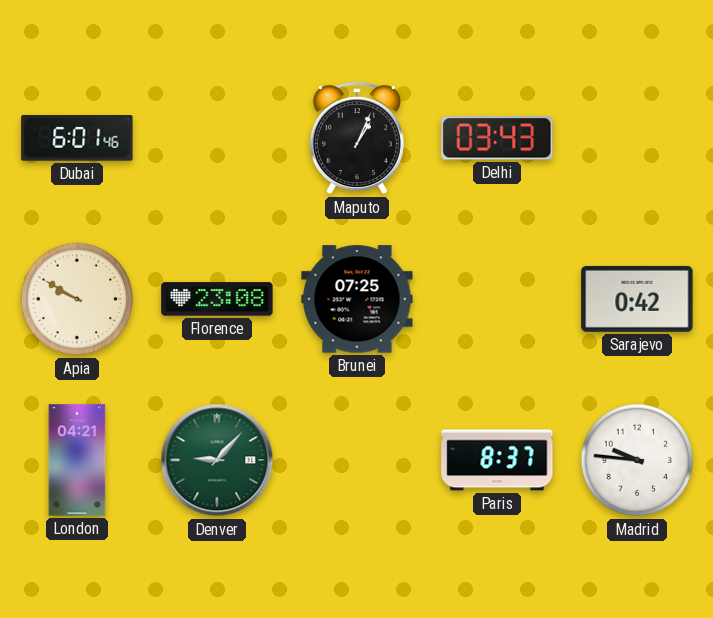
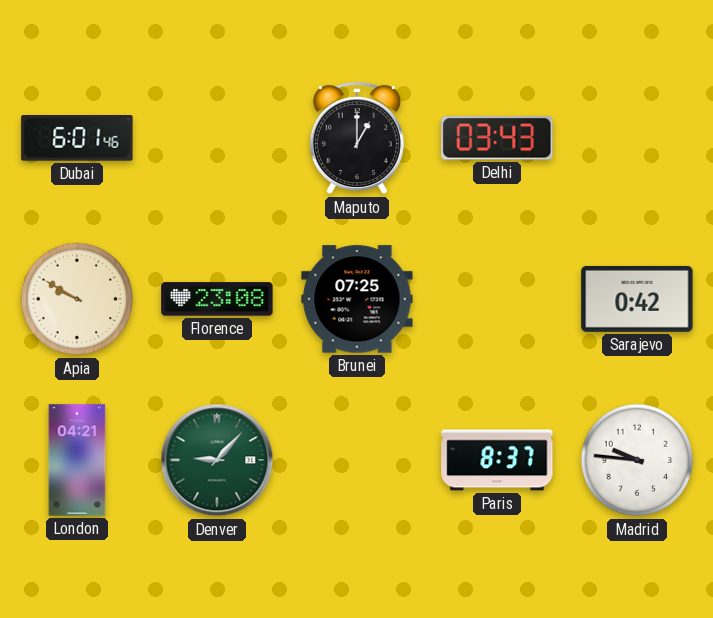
Maputo: 1:04 -> 1:00
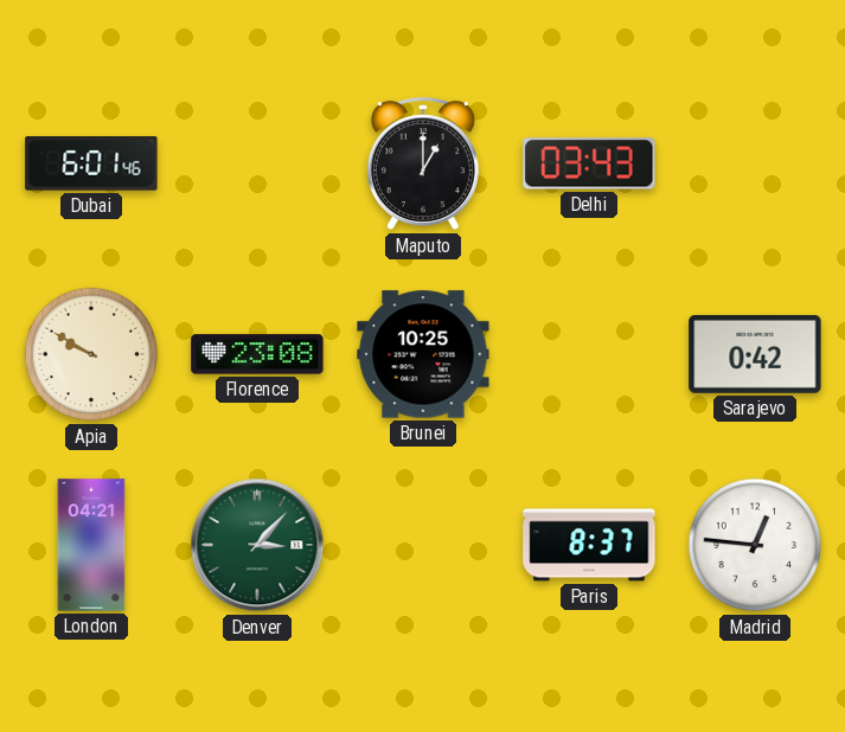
Brunei: 07:25 -> 10:25
Denver: 9:07 -> 3:07
Madrid: 9:46 -> 12:46
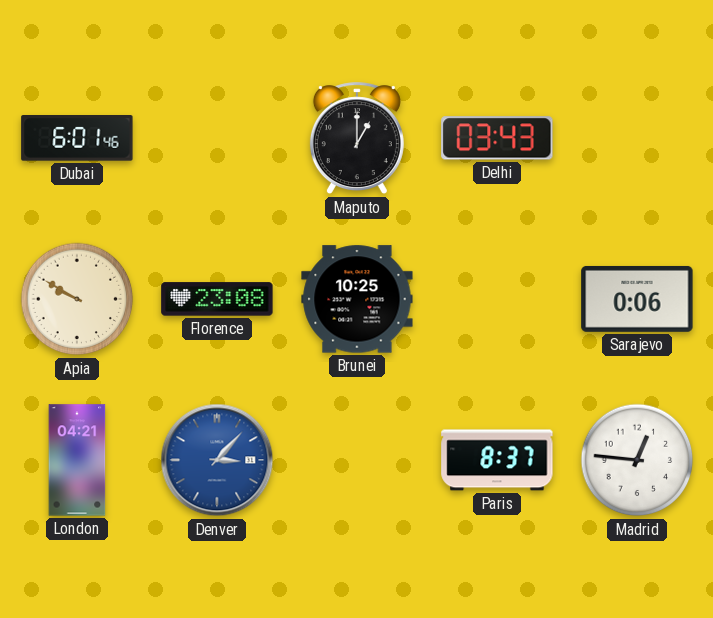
Sarajevo: 0:42 -> 0:06
Denver dial: green -> blue
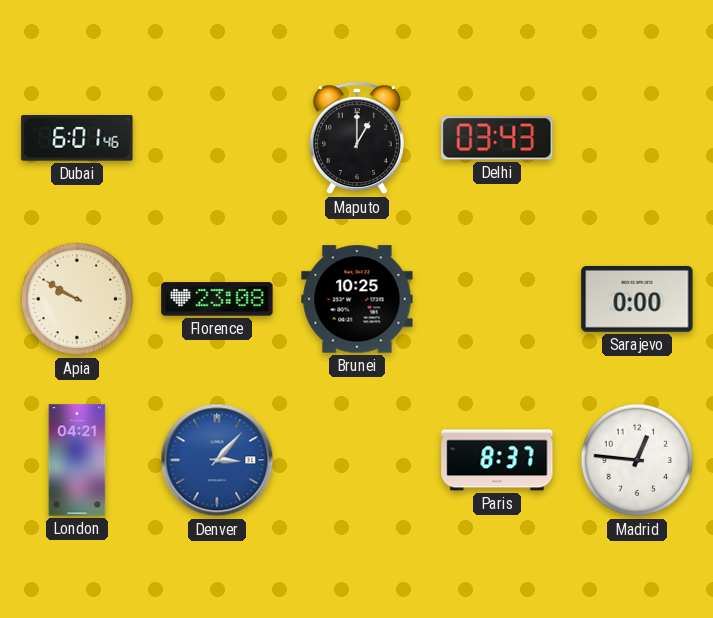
Sarajevo: 0:06 -> 0:00
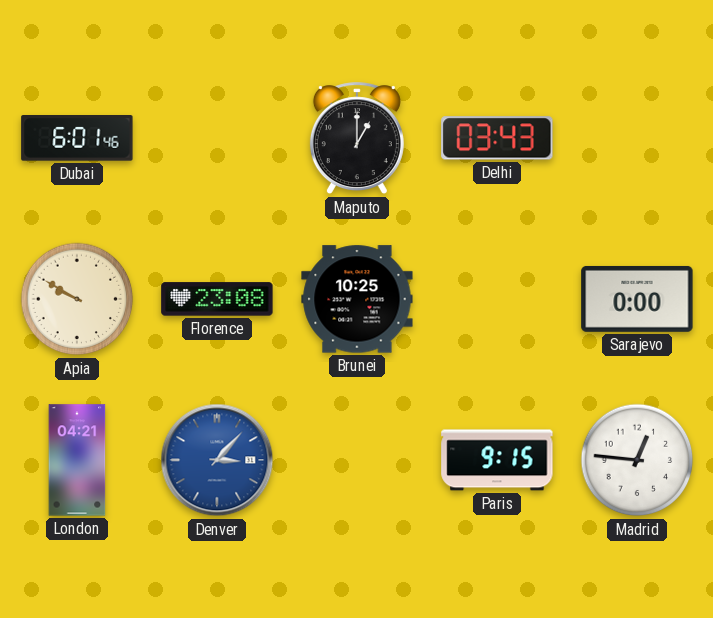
Paris: 8:37 -> 9:15
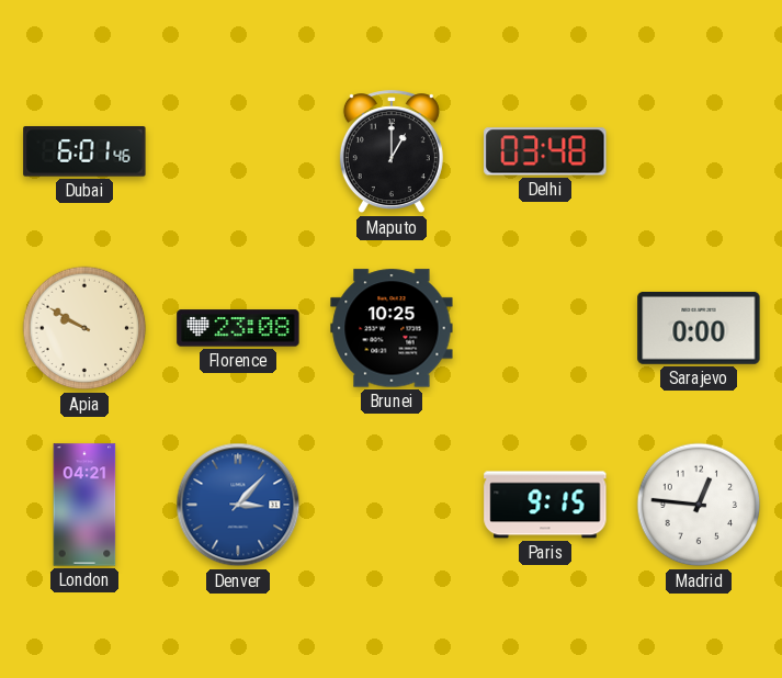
Delhi: 03:43 -> 03:48
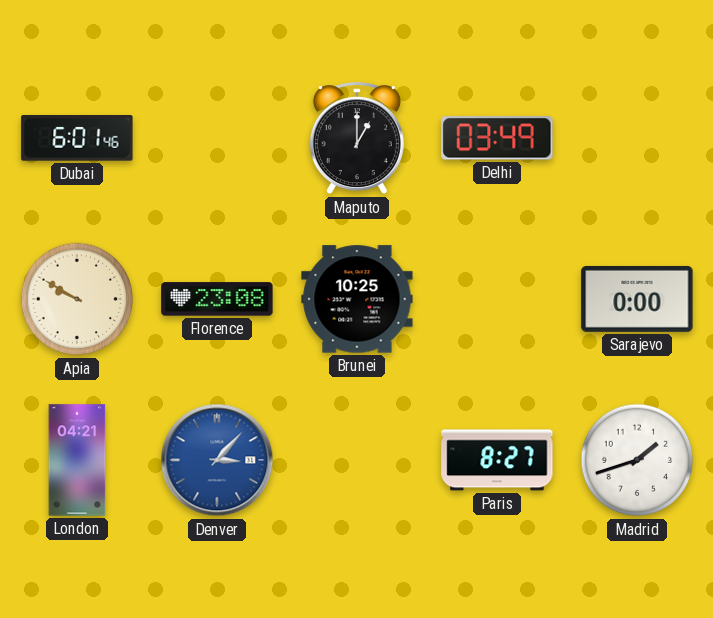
Delhi: 03:48 -> 03:49
Paris: 9:15 -> 8:27
Madrid: 12:46 -> 1:42
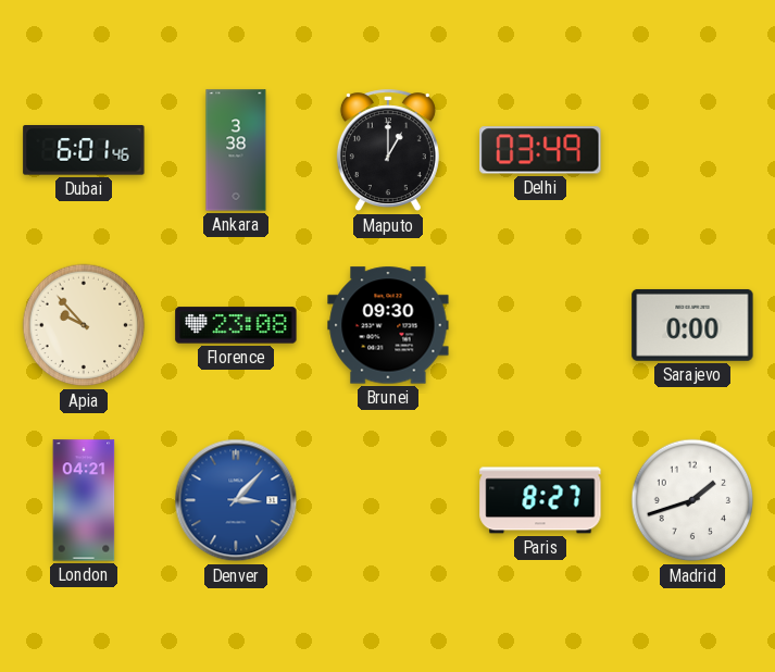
Ankara: none -> 3:38
Apia: 9:50 -> 9:53
Brunei: 10:25 -> 09:30
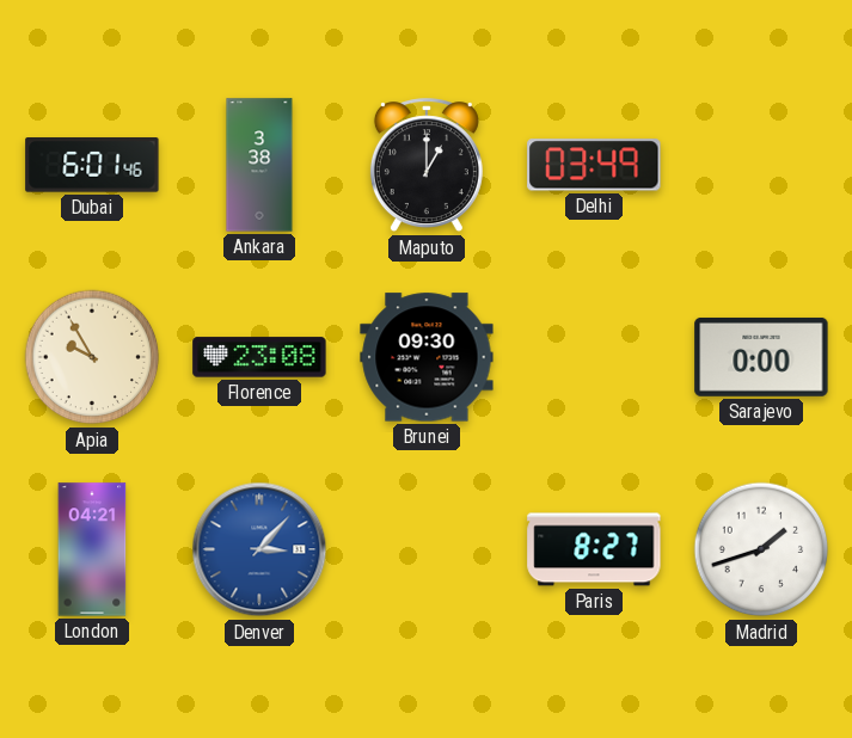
Apia: 9:53 -> 9:55
